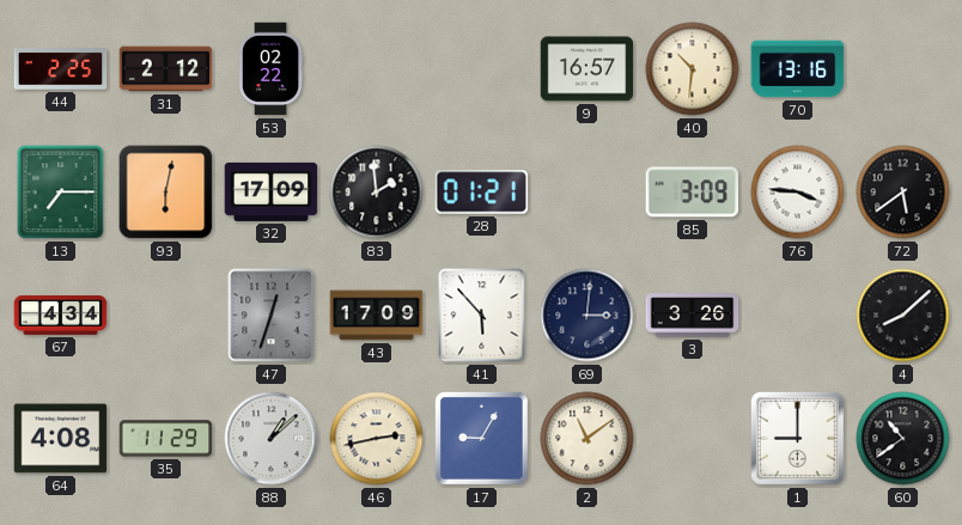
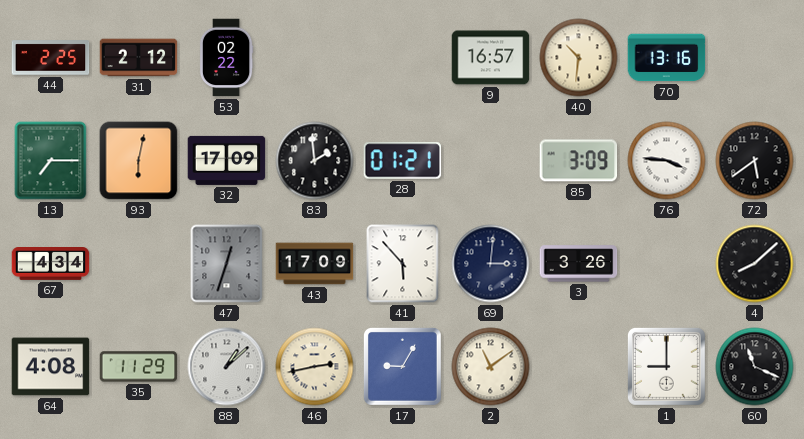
60: 10:39 -> 11:19
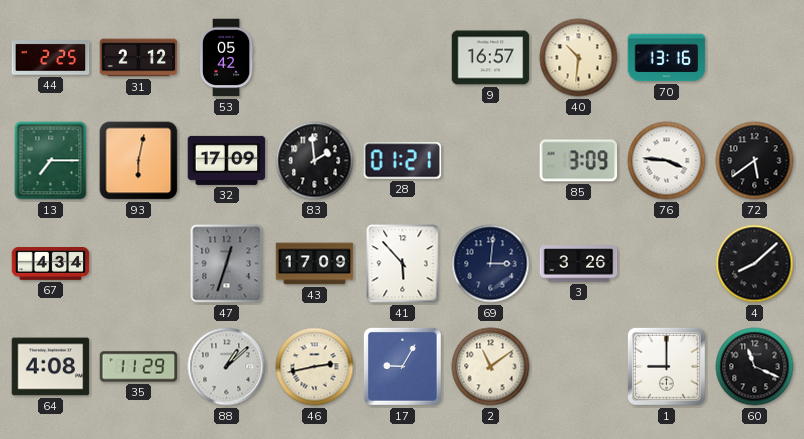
53: 02:22 -> 05:42
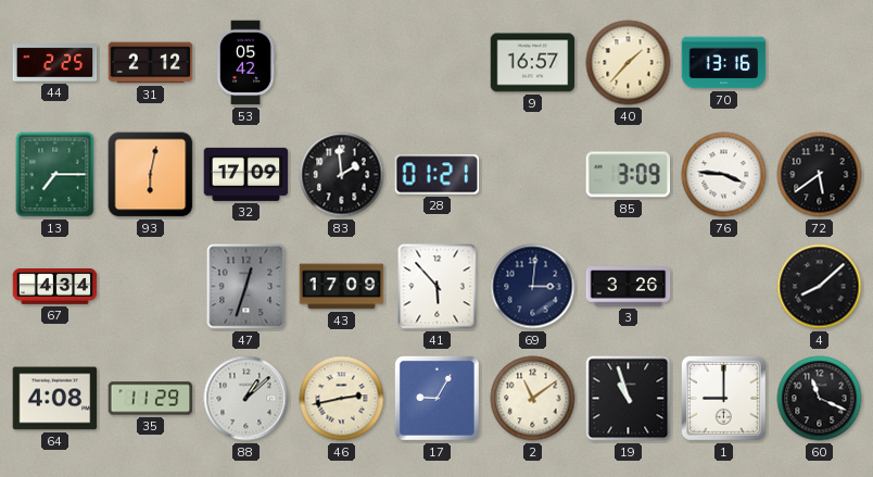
40: 10:31 -> 1:37
19: none -> 10:57
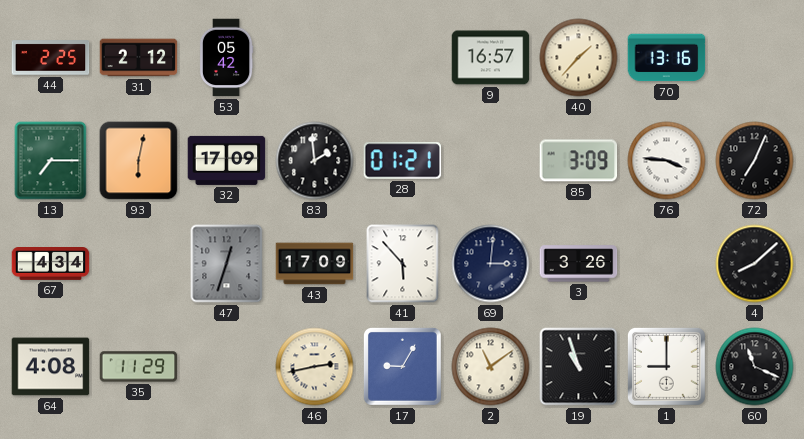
72: 5:39 -> 7:04
88: 1:08 -> none
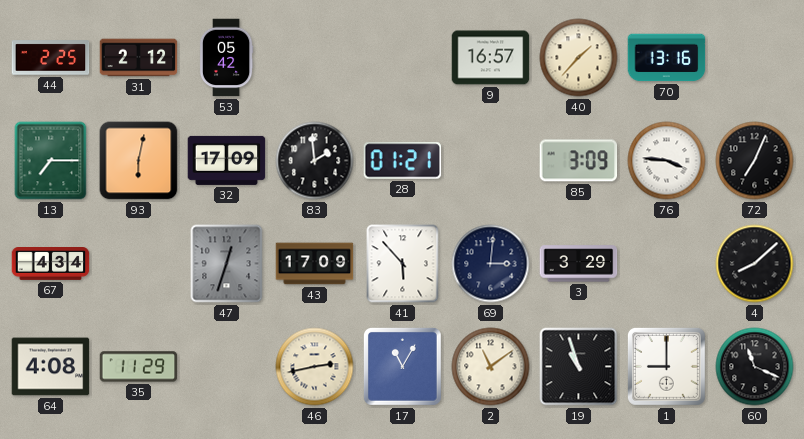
3: 3:26 -> 3:29
17: 9:05 -> 11:05
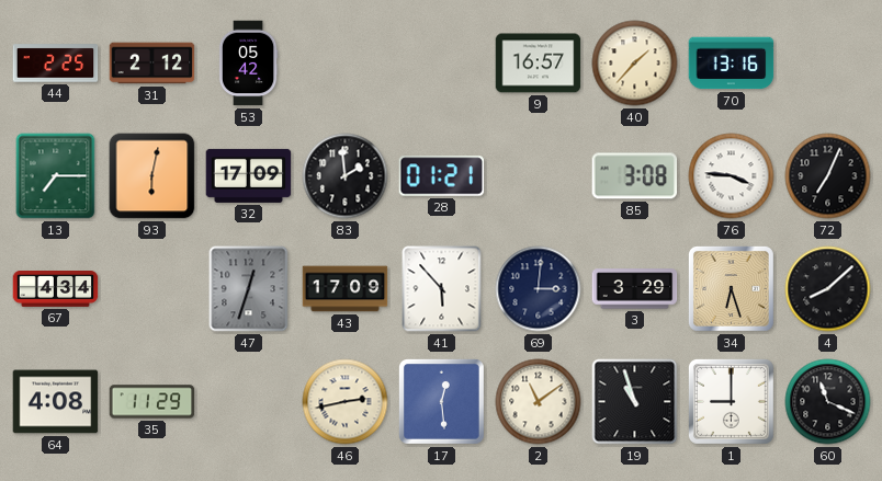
85: 3:09 -> 3:08
34: none -> 6:27
17: 11:05 -> 12:29
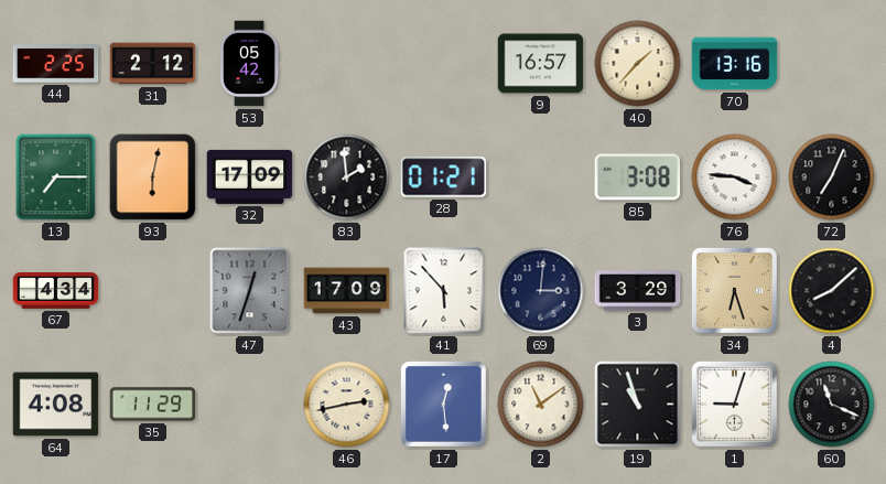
1: 9:00 -> 9:03
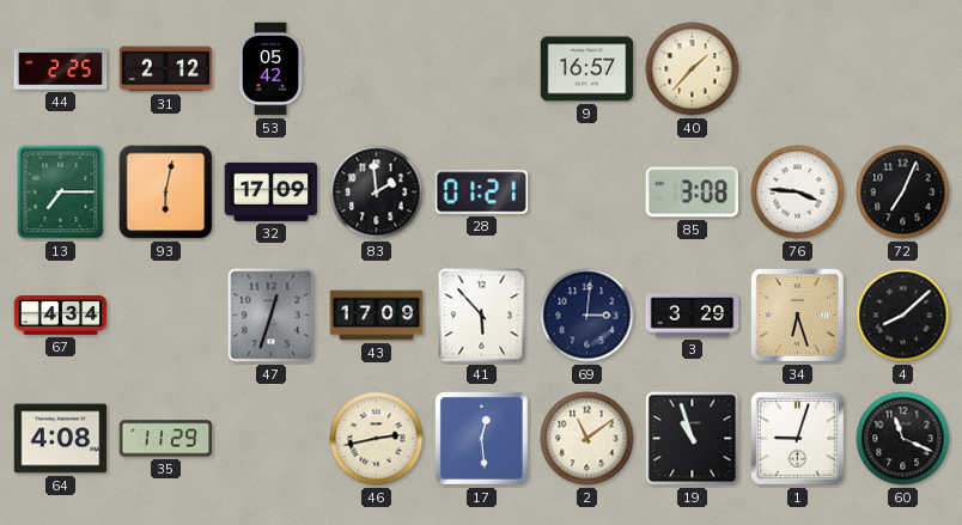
70: 13:16 -> none
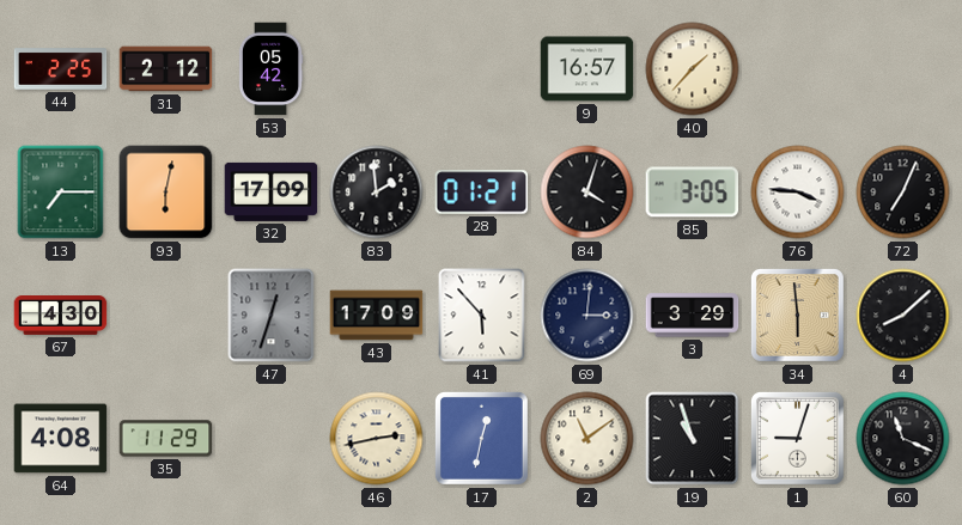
84: none -> 4:03
85: 3:08 -> 3:05
67: 4:34 -> 4:30
34: 6:27 -> 5:59
17: 12:29 -> 12:32
